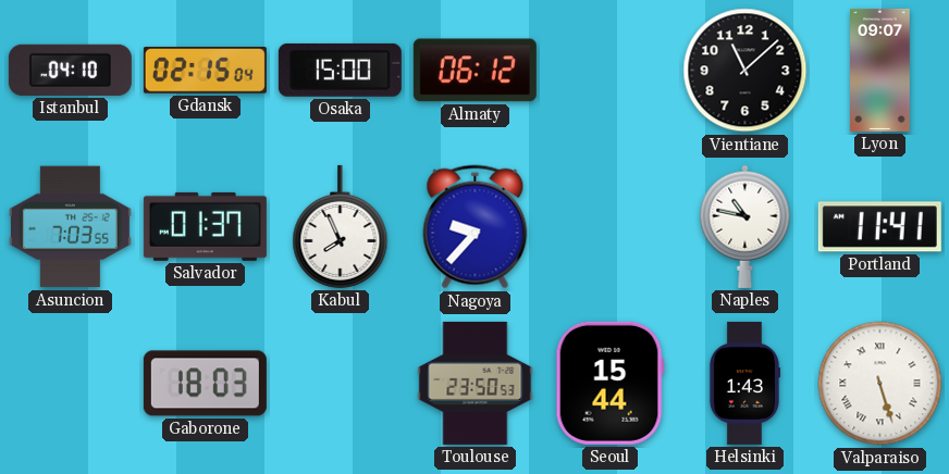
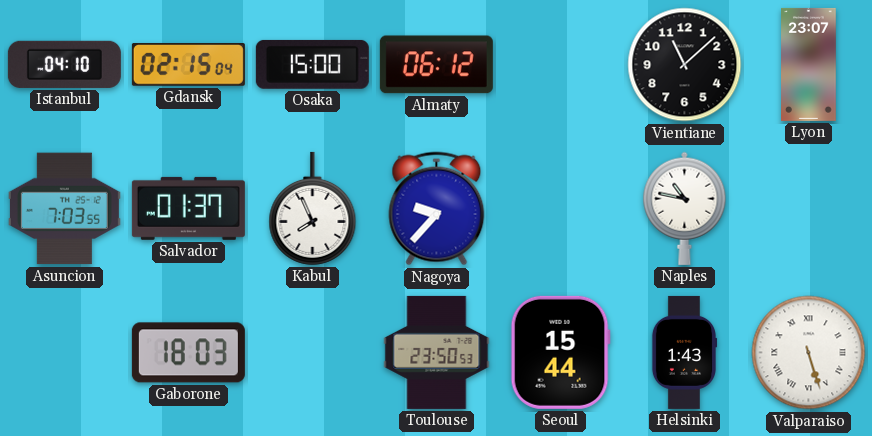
Lyon: 09:07 -> 23:07
Portland: 11:41 -> none
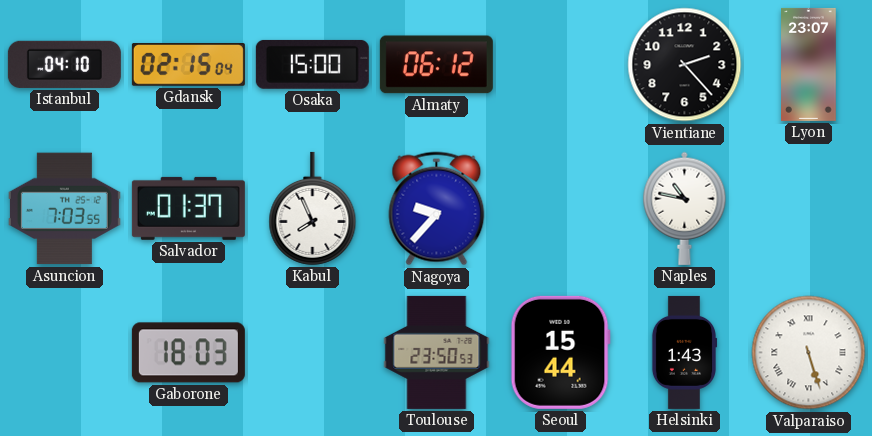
Vientiane: 11:08 -> 2:23
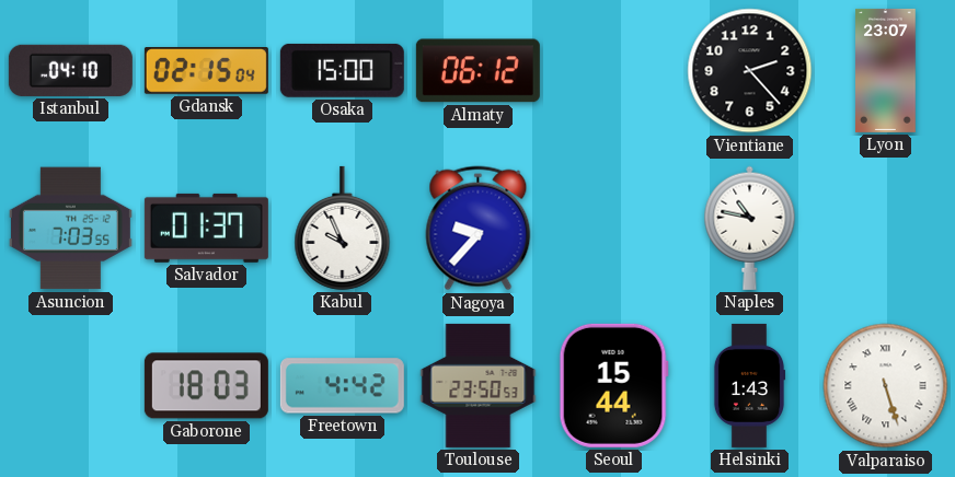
Kabul: 7:56 -> 9:56
Freetown: none -> 4:42
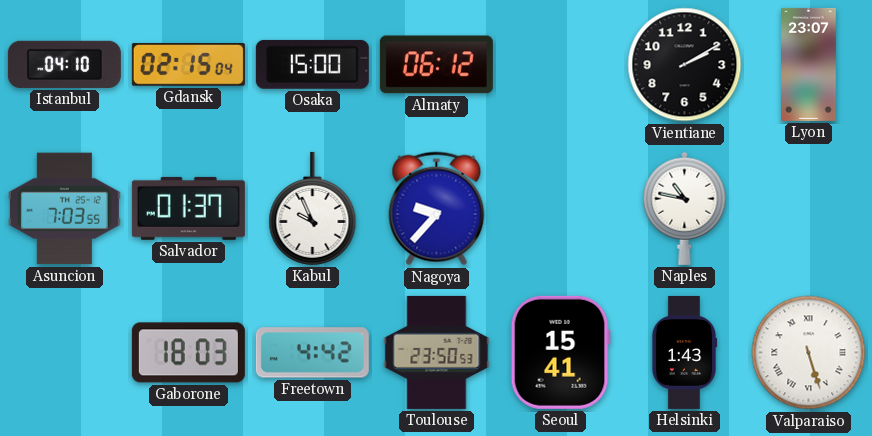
Vientiane: 2:23 -> 2:10
Seoul: 15:44 -> 15:41
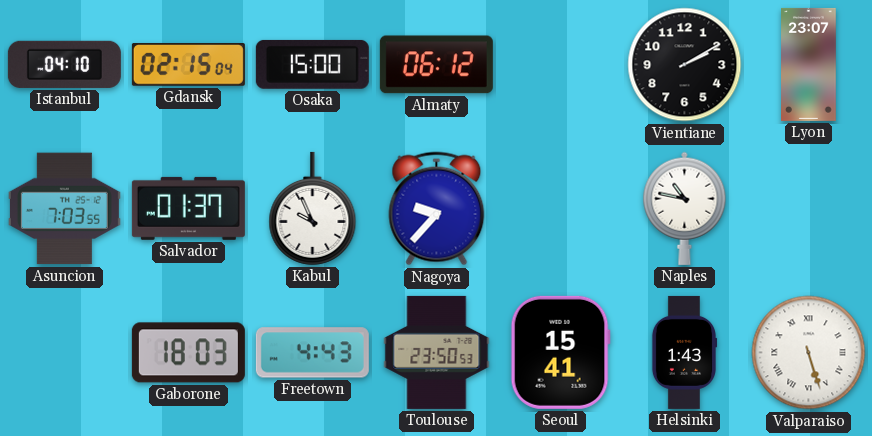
Freetown: 4:42 -> 4:43
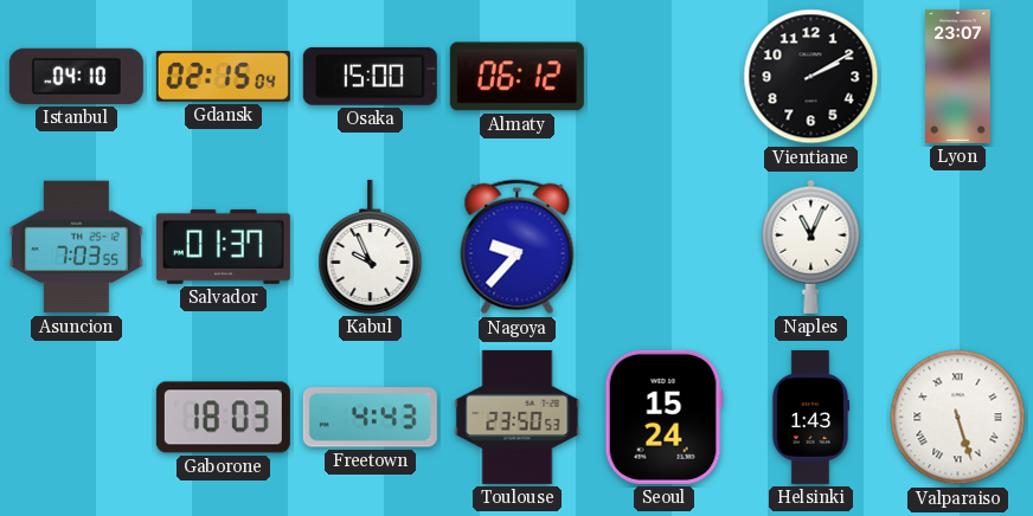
Naples: 10:47 -> 11:04
Seoul: 15:41 -> 15:24
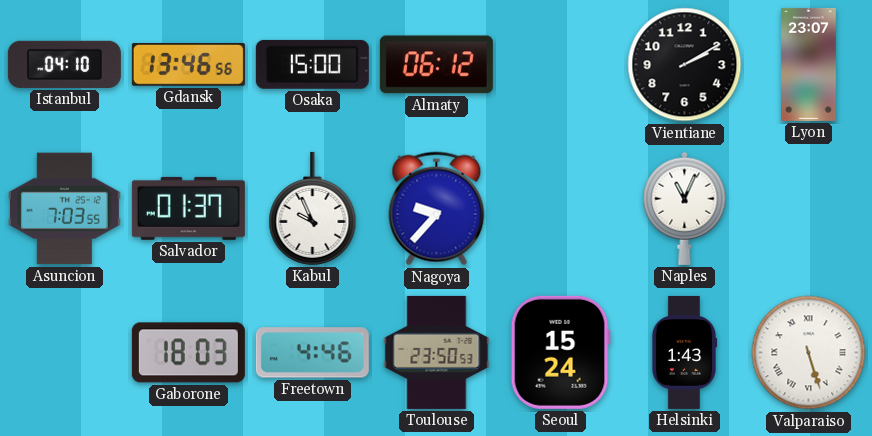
Gdansk: 02:15 -> 13:46
Freetown: 4:43 -> 4:46
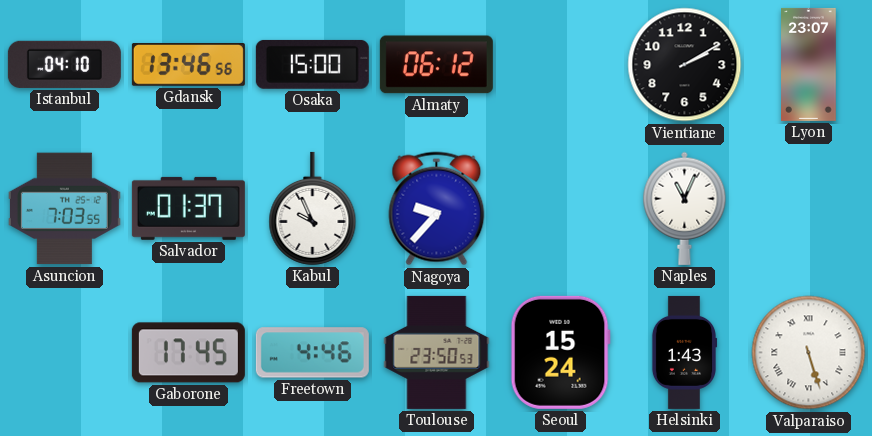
Gaborone: 18:03 -> 17:45
